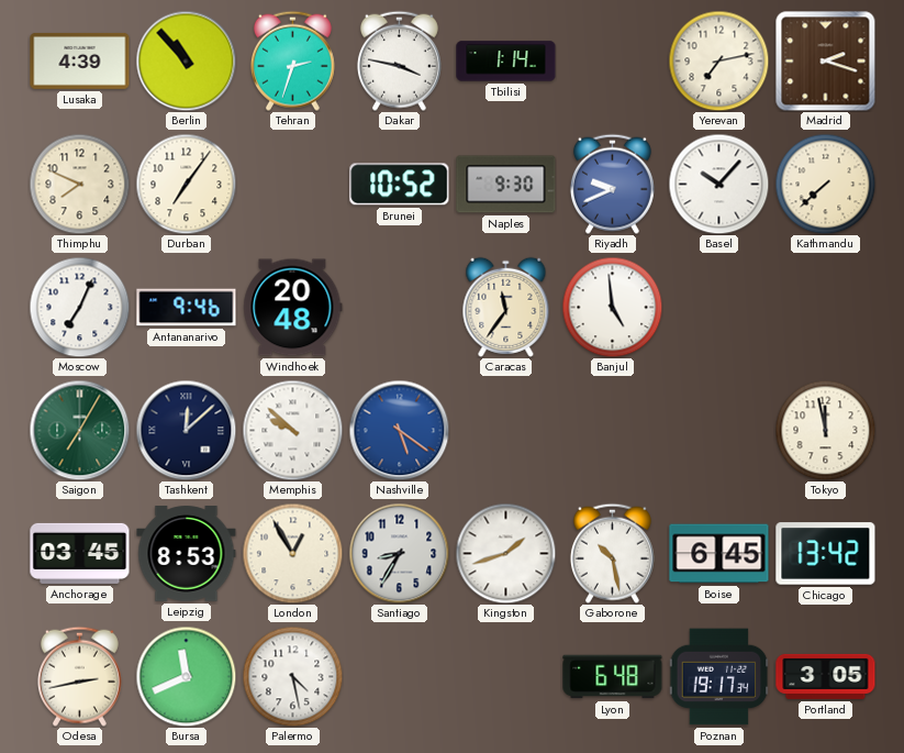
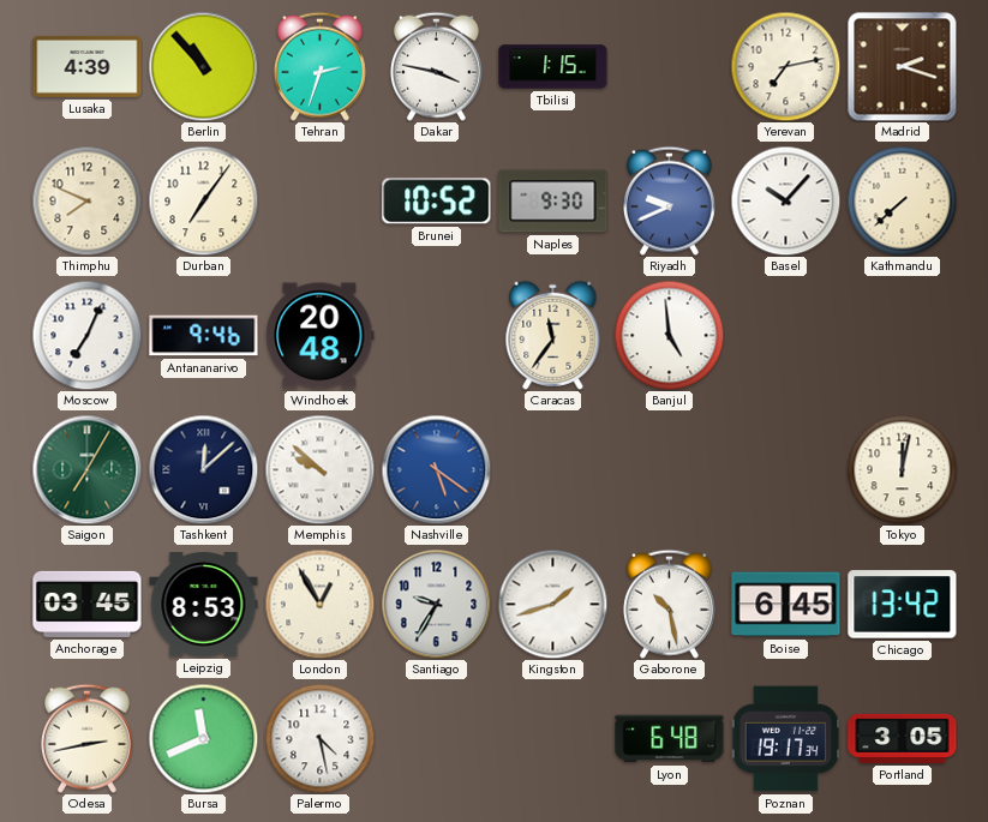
Tbilisi: 1:14 -> 1:15
Tokyo: 11:58 -> 12:02
Santiago: 8:35 -> 9:35
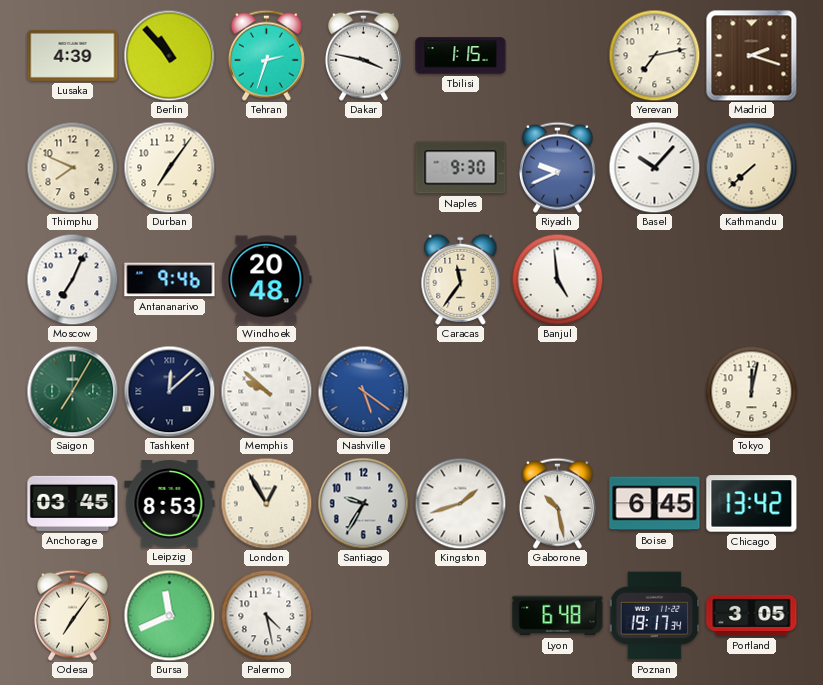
Brunei: 10:52 -> none
Odesa: 2:43 -> 7:06
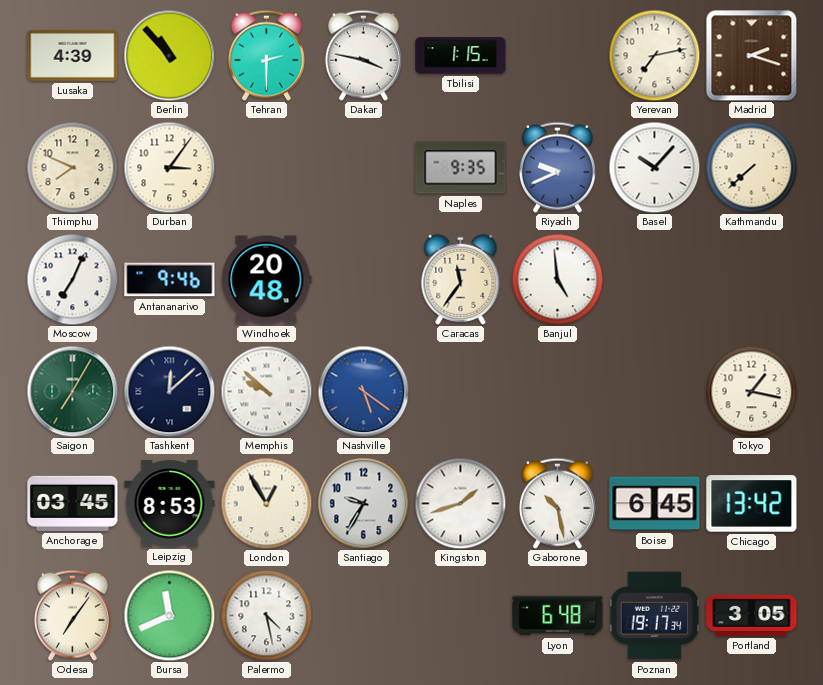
Tehran: 2:33 -> 2:30
Durban: 7:06 -> 3:06
Naples: 9:30 -> 9:35
Tokyo: 12:02 -> 1:17
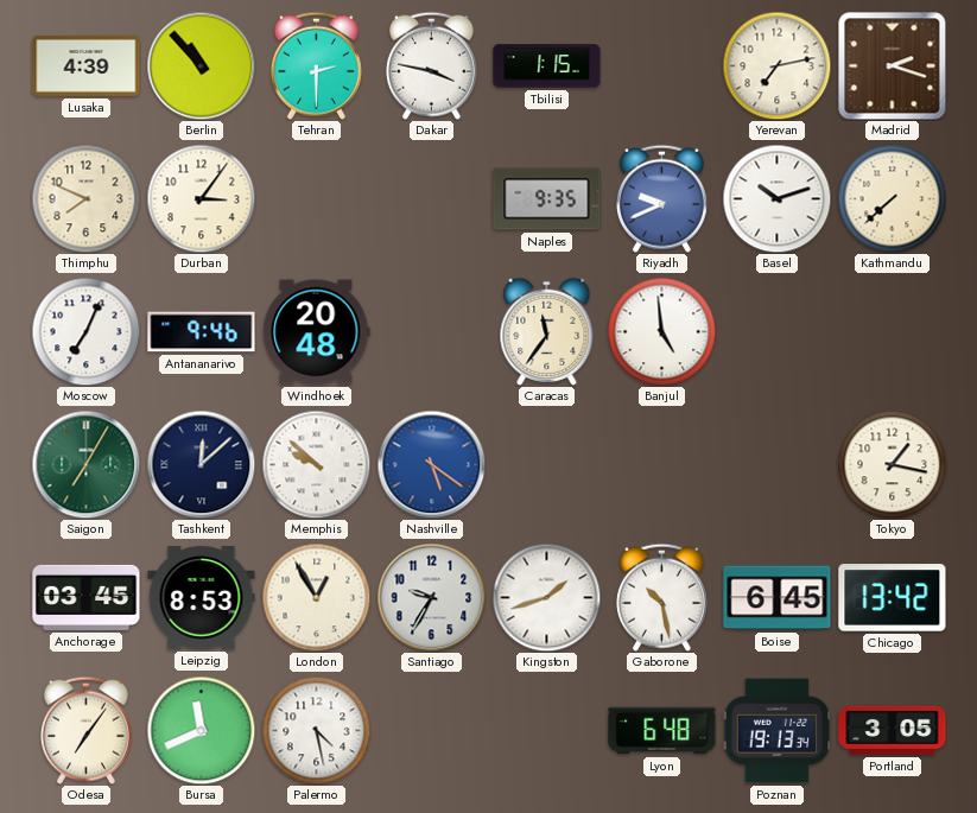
Basel: 10:07 -> 10:12
Poznan: 19:17 -> 19:13
